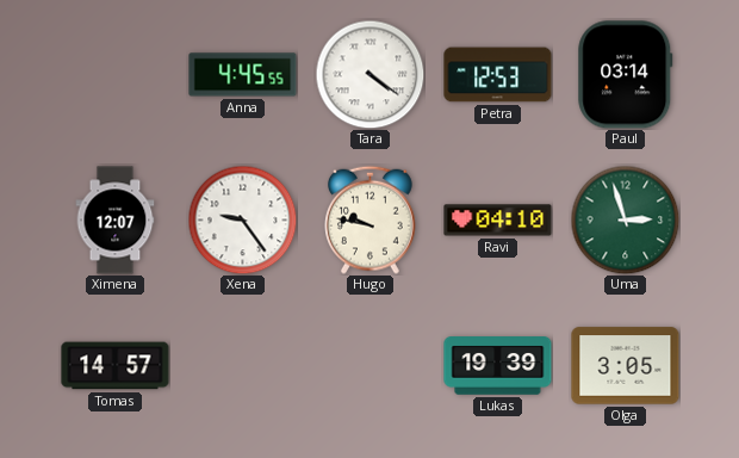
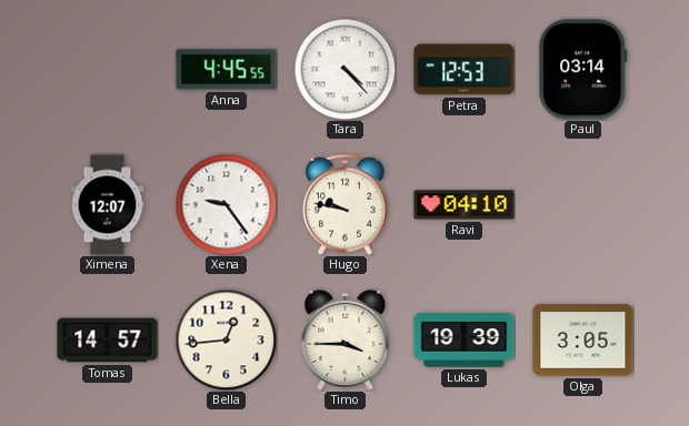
Tara: 4:21 -> 4:23
Uma: 2:57 -> none
Bella: none -> 12:44
Timo: none -> 3:45
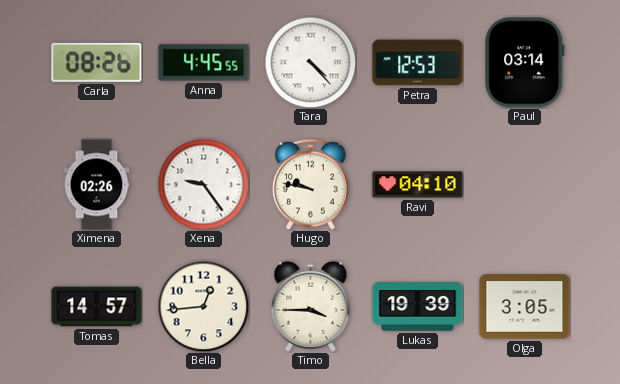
Carla: none -> 08:26
Ximena: 12:07 -> 02:26
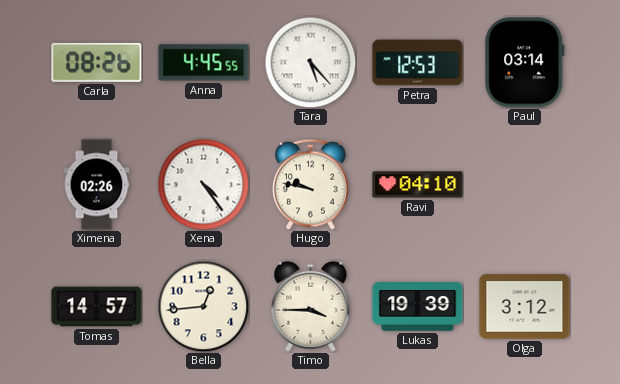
Tara: 4:23 -> 5:23
Xena: 9:24 -> 4:24
Olga: 3:05 -> 3:12
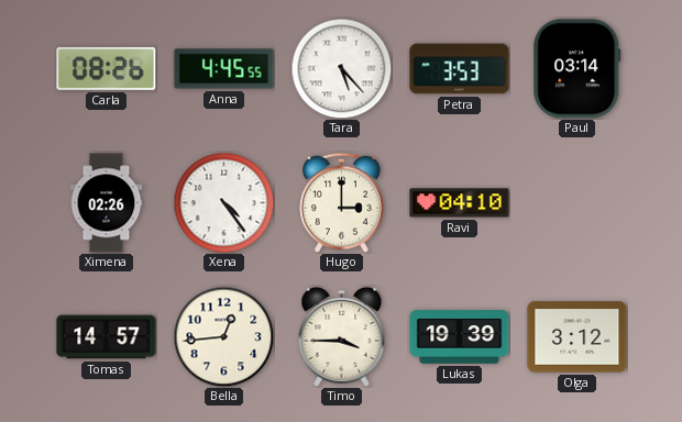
Petra: 12:53 -> 3:53
Hugo: 9:47 -> 3:00
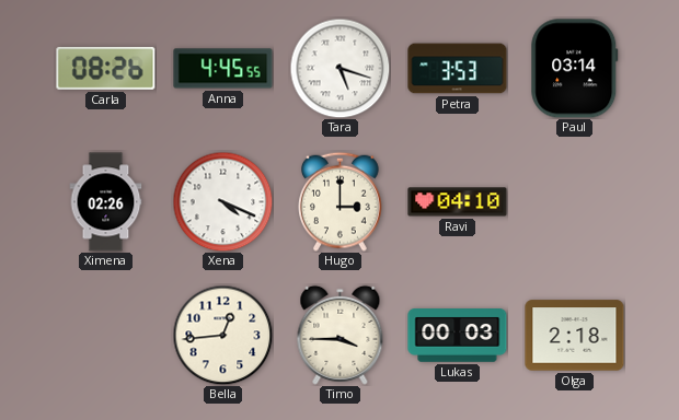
Tara: 5:23 -> 5:18
Xena: 4:24 -> 4:19
Tomas: 14:57 -> none
Lukas: 19:39 -> 00:03
Olga: 3:12 -> 2:18
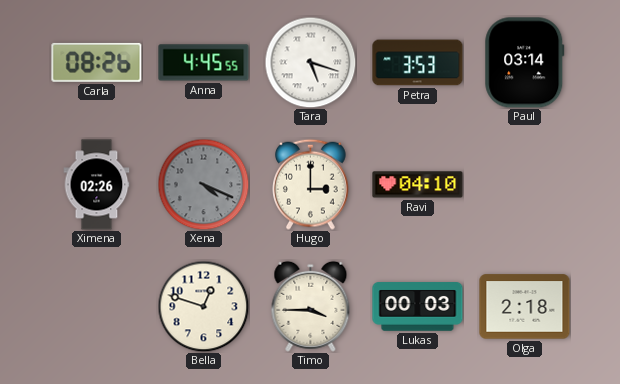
Xena dial: white -> grey
Bella: 12:44 -> 12:48
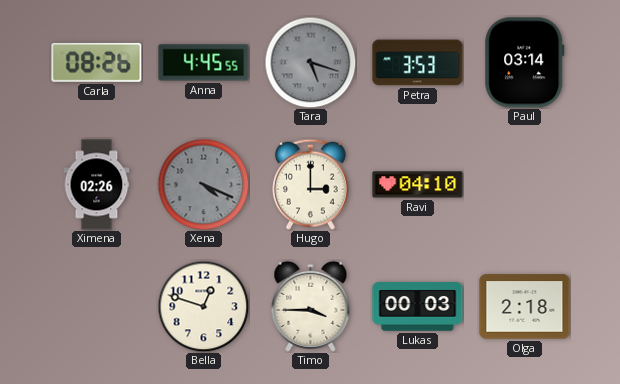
Tara dial: white -> grey
